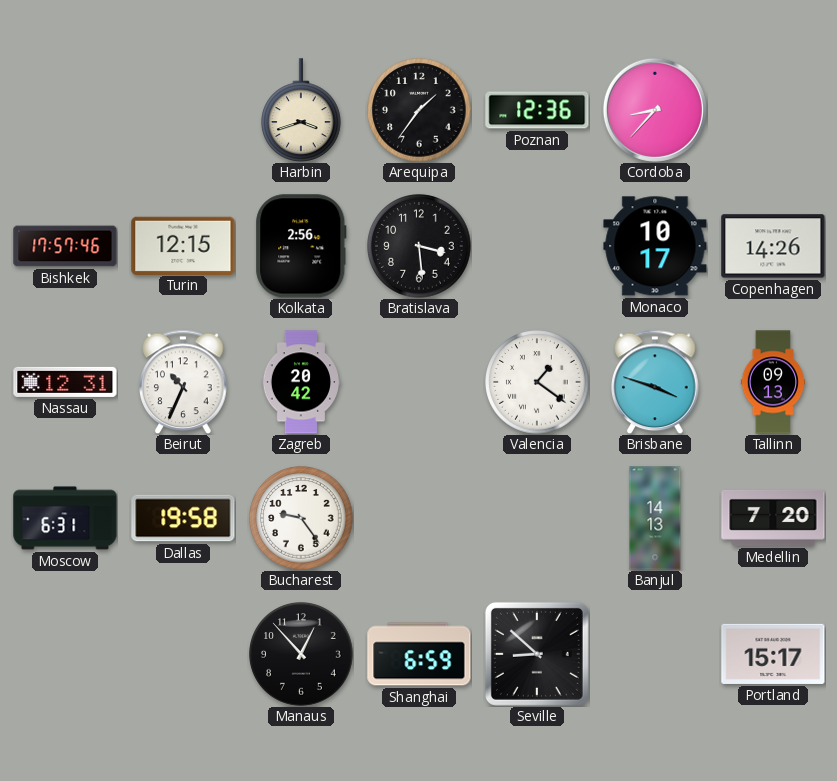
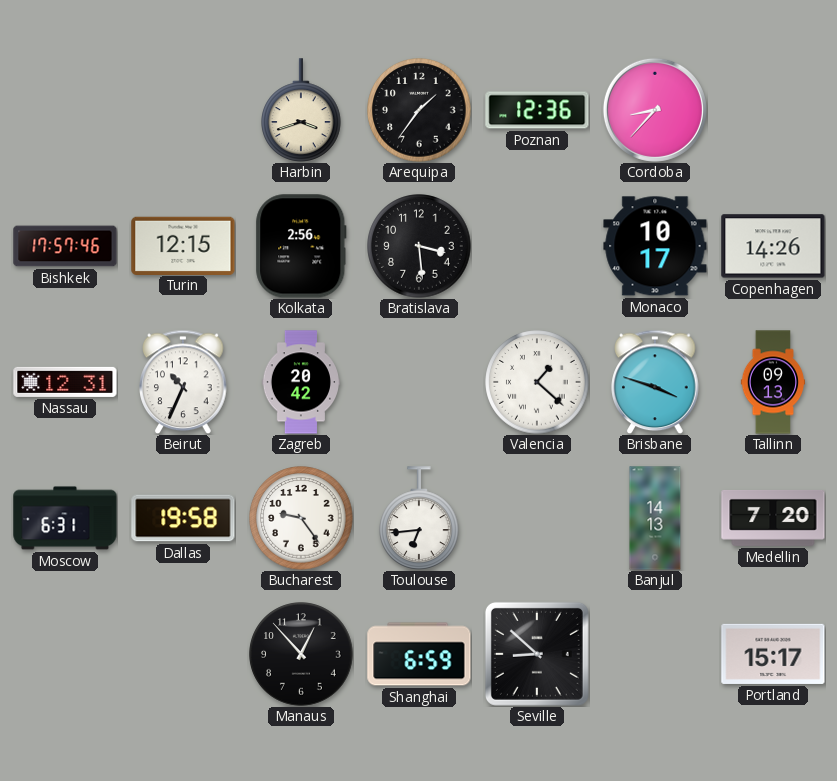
Valencia: 1:21 -> 1:22
Toulouse: none -> 6:44
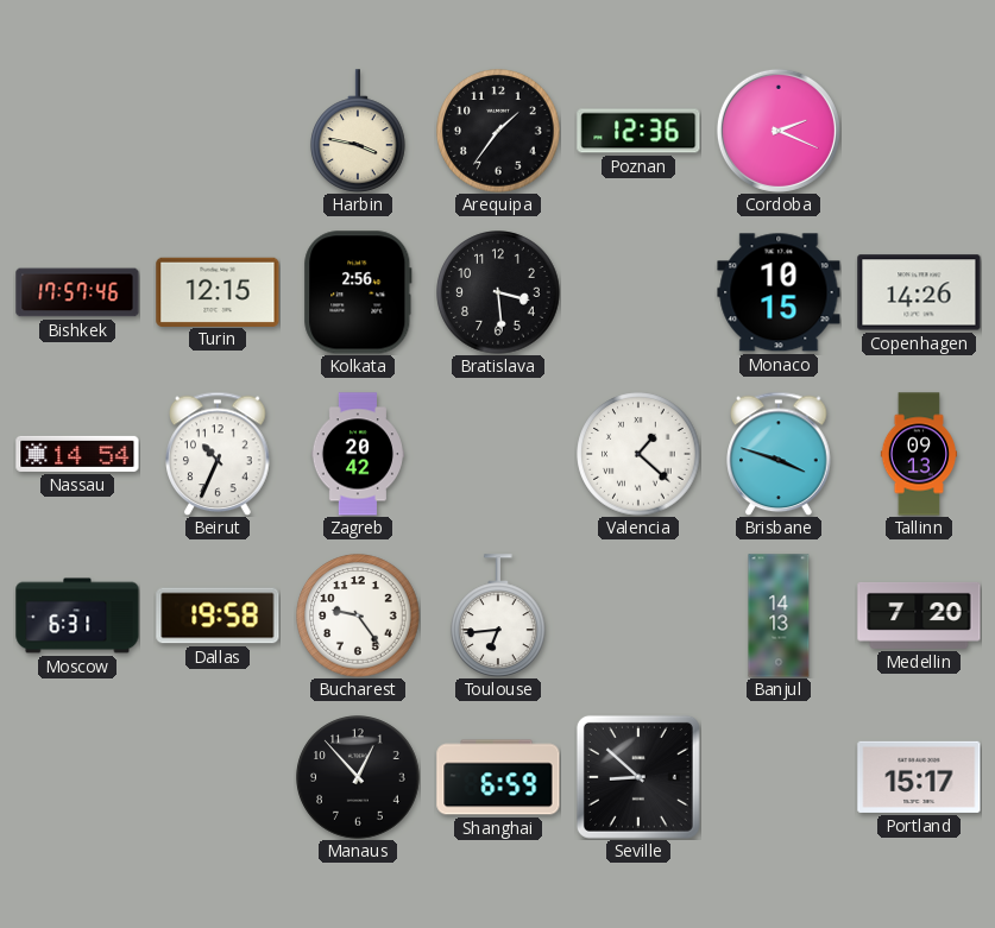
Harbin: 3:42 -> 3:47
Cordoba: 8:37 -> 2:19
Monaco: 10:17 -> 10:15
Nassau: 12:31 -> 14:54
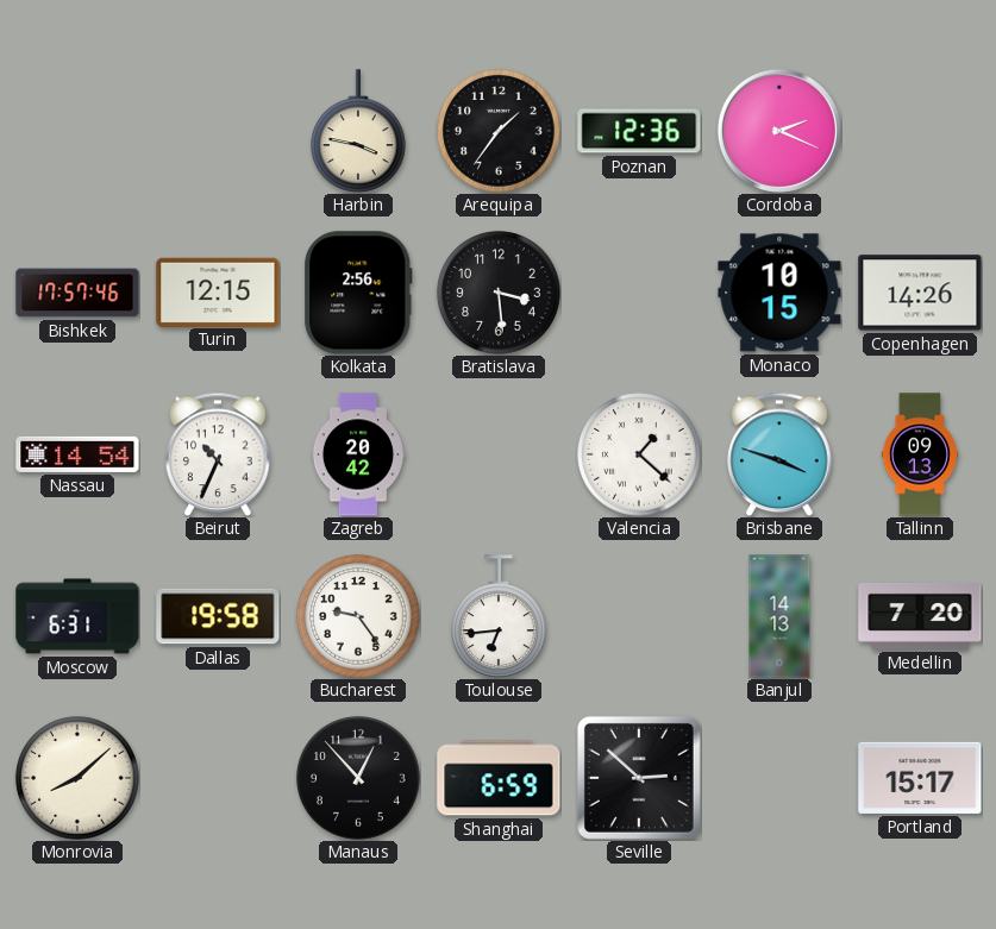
Monrovia: none -> 8:08
Seville: 8:52 -> 2:52
